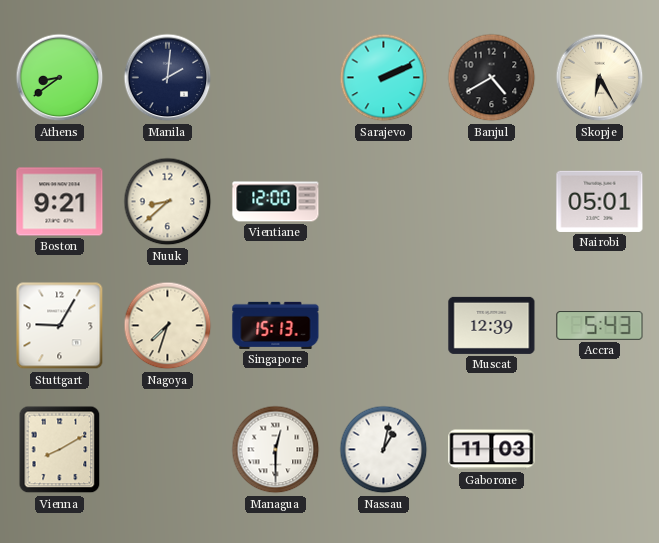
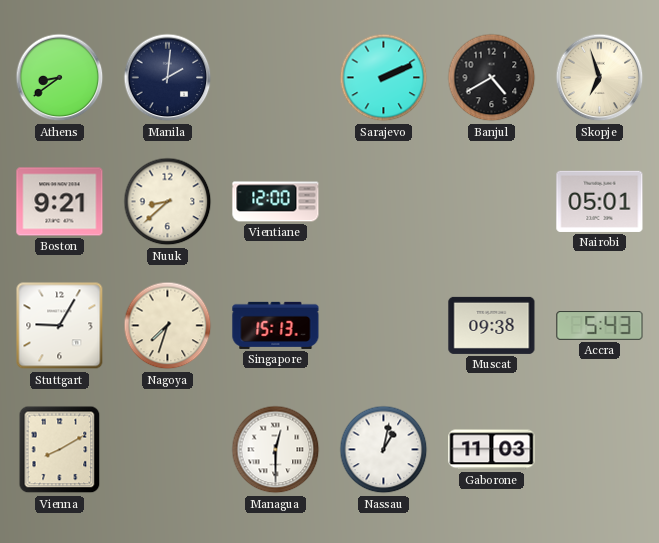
Skopje: 6:25 -> 6:57
Muscat: 12:39 -> 09:38
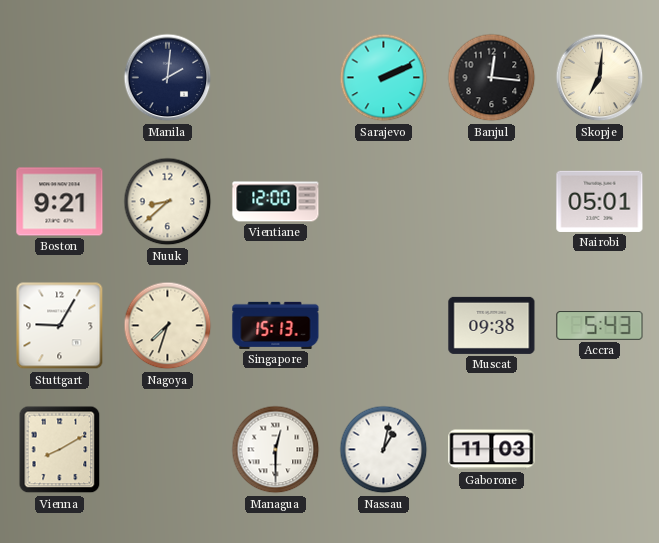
Athens: 8:39 -> none
Banjul: 4:40 -> 12:16
Skopje: 6:57 -> 7:01
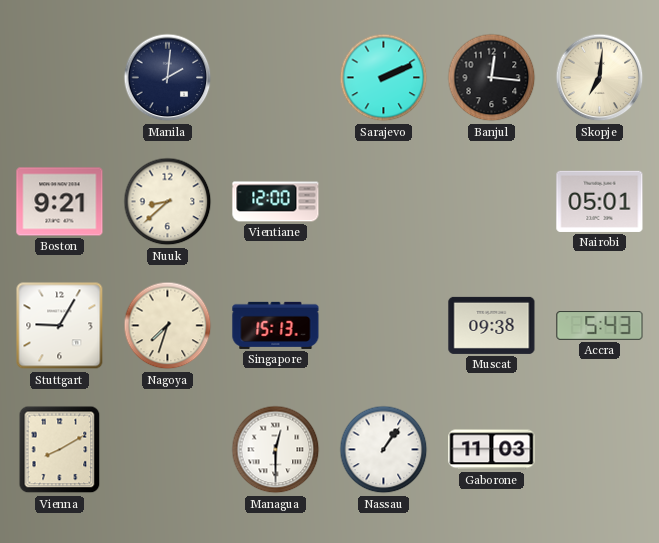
Nassau: 1:02 -> 1:06
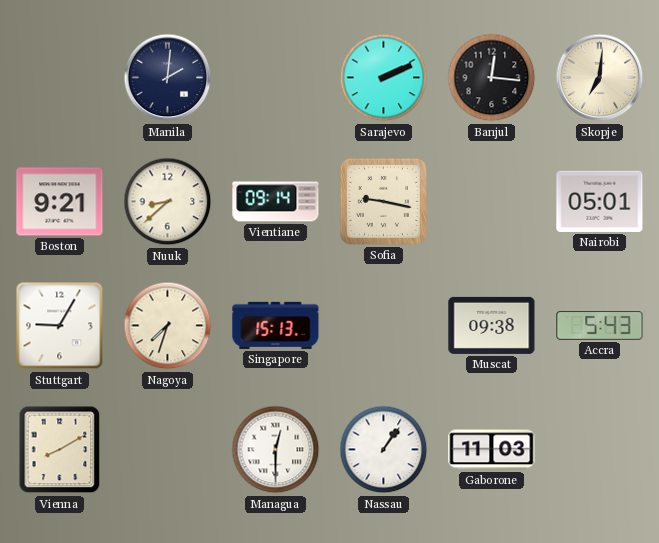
Vientiane: 12:00 -> 09:14
Sofia: none -> 9:17
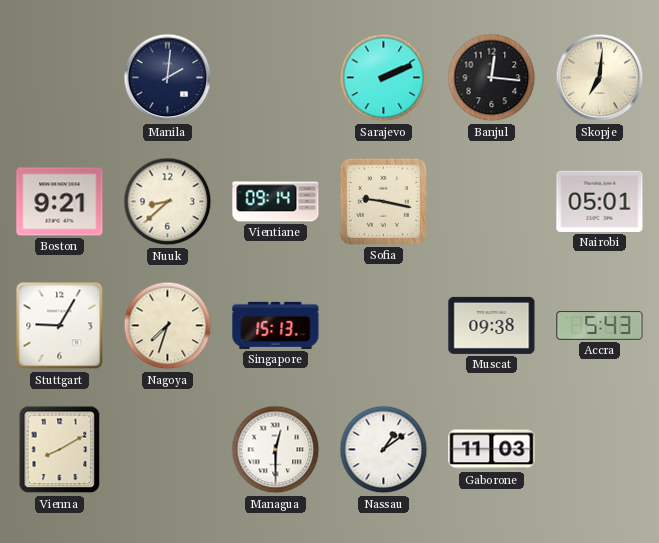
Nassau: 1:06 -> 1:09
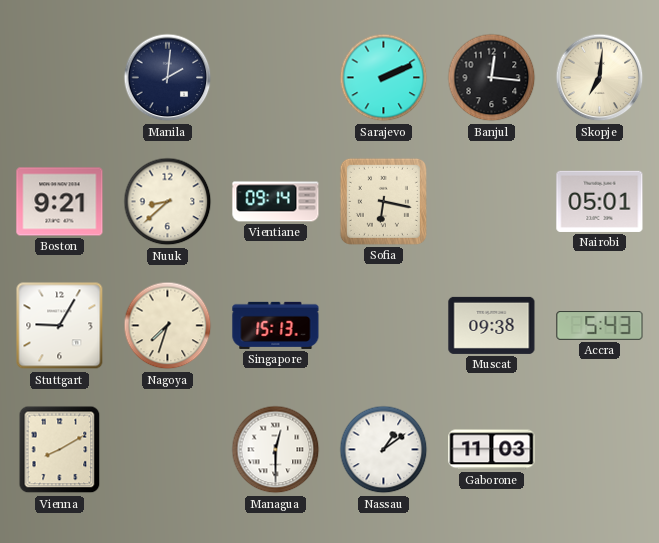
Sofia: 9:17 -> 6:17
